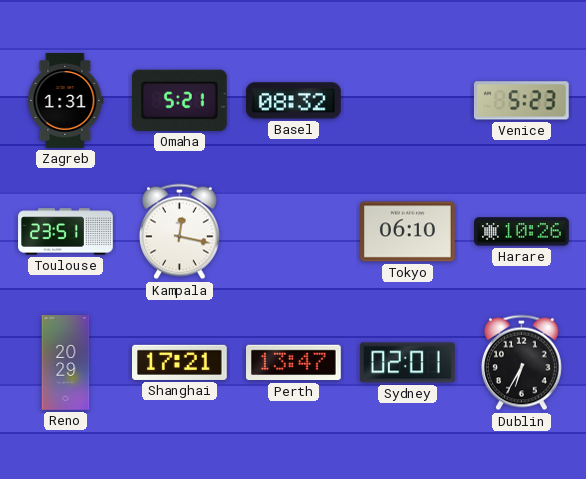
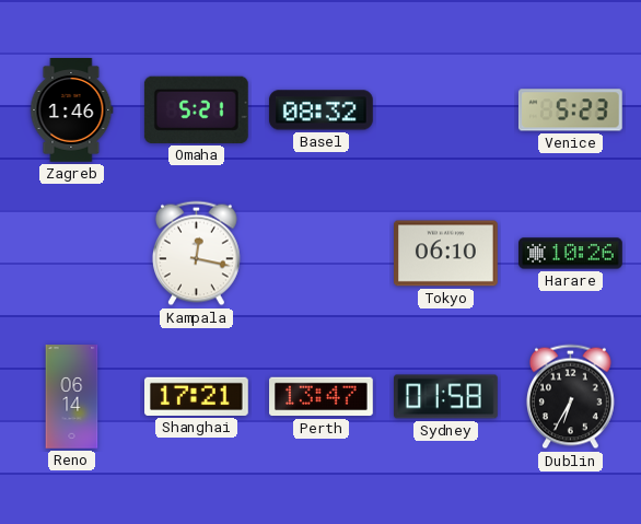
Zagreb: 1:31 -> 1:46
Toulouse: 23:51 -> none
Reno: 20:29 -> 06:14
Sydney: 02:01 -> 01:58
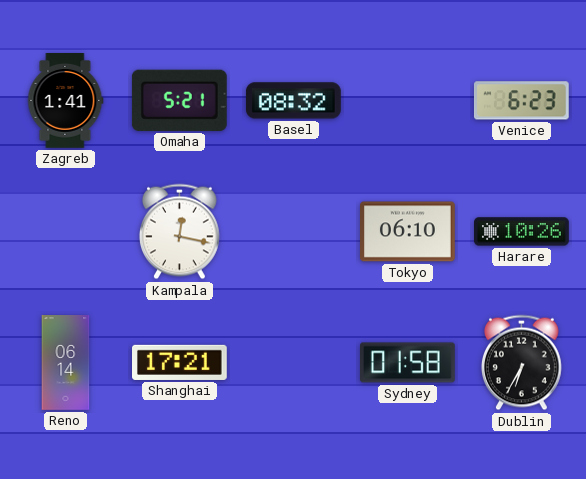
Zagreb: 1:46 -> 1:41
Venice: 5:23 -> 6:23
Perth: 13:47 -> none
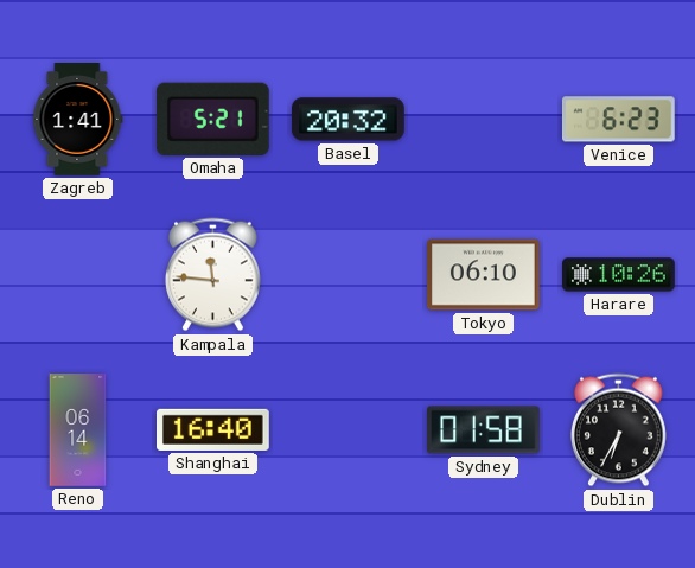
Basel: 08:32 -> 20:32
Kampala: 12:17 -> 11:46
Shanghai: 17:21 -> 16:40
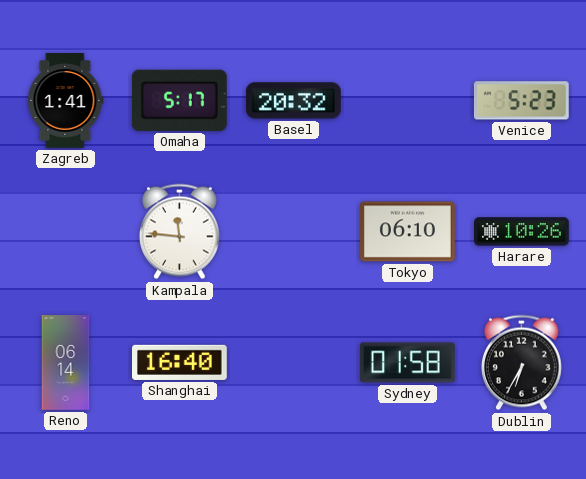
Omaha: 5:21 -> 5:17
Venice: 6:23 -> 5:23
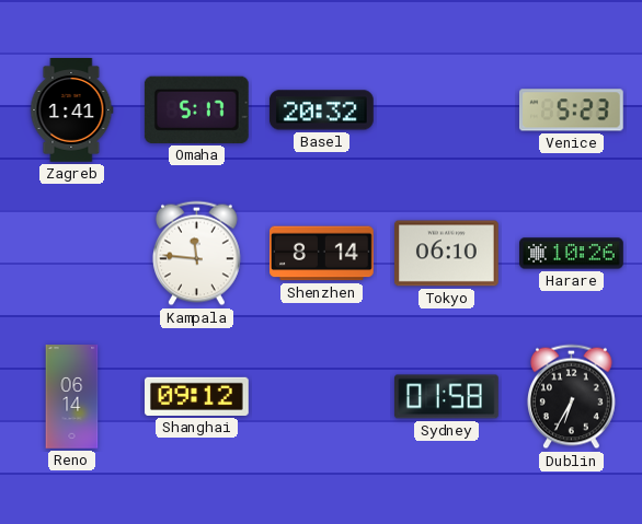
Shenzhen: none -> 8:14
Shanghai: 16:40 -> 09:12
